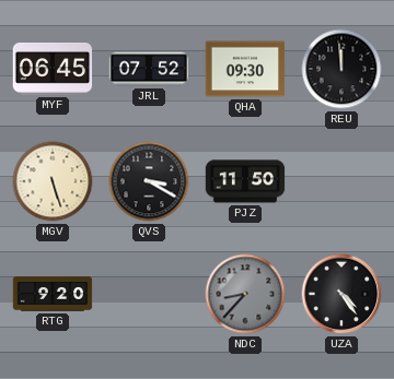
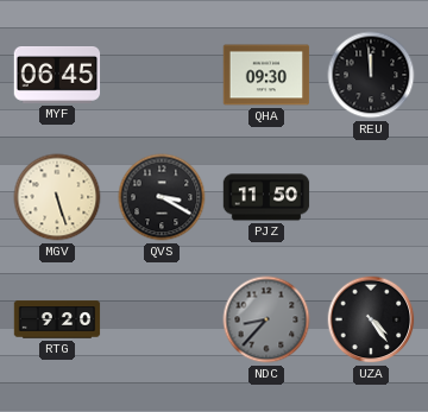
JRL: 07:52 -> none
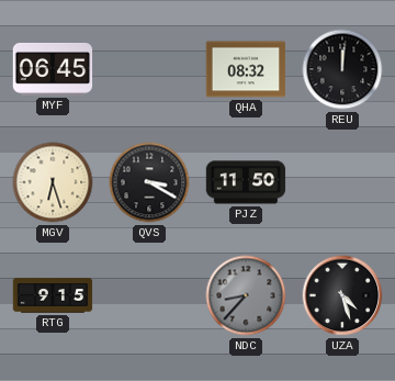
QHA: 09:30 -> 08:32
REU: 11:59 -> 12:01
MGV: 5:27 -> 6:27
RTG: 9:20 -> 9:15
UZA: 4:24 -> 4:27
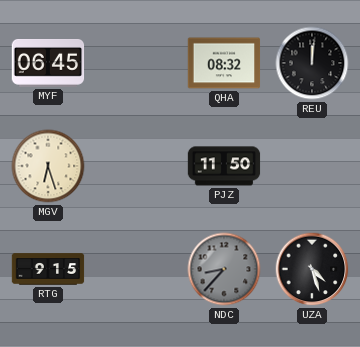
QVS: 3:20 -> none
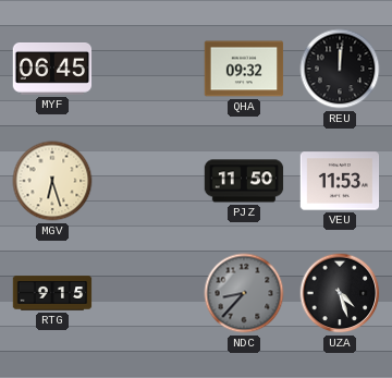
QHA: 08:32 -> 09:32
VEU: none -> 11:53
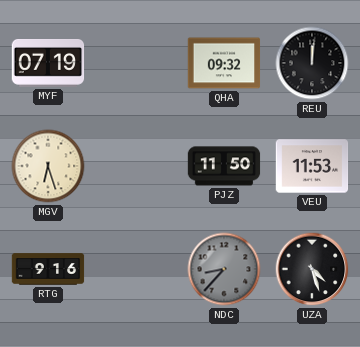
MYF: 06:45 -> 07:19
RTG: 9:15 -> 9:16
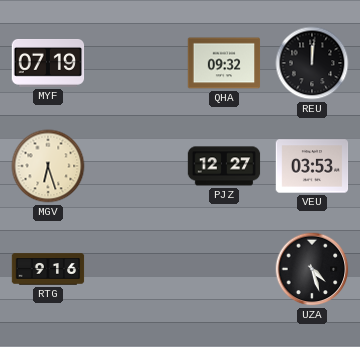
PJZ: 11:50 -> 12:27
VEU: 11:53 -> 03:53
NDC: 8:37 -> none
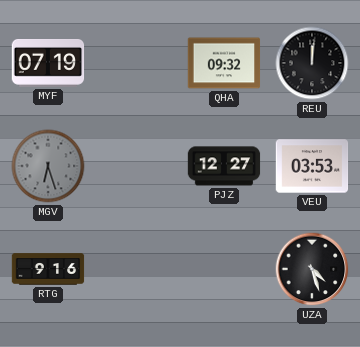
MGV dial: cream -> grey
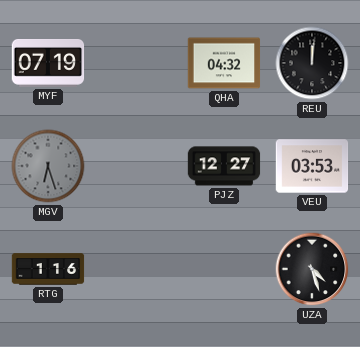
QHA: 09:32 -> 04:32
RTG: 9:16 -> 1:16
